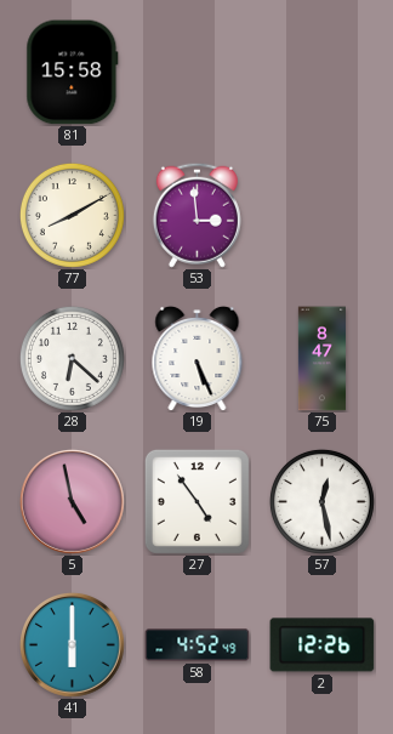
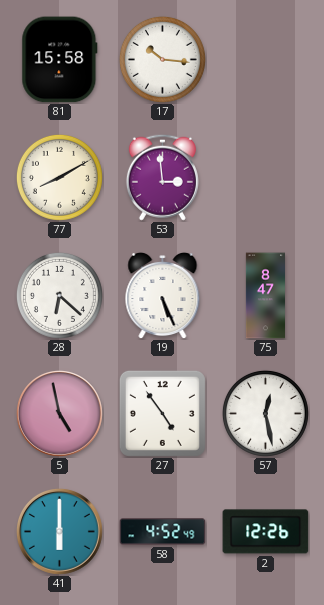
17: none -> 10:16
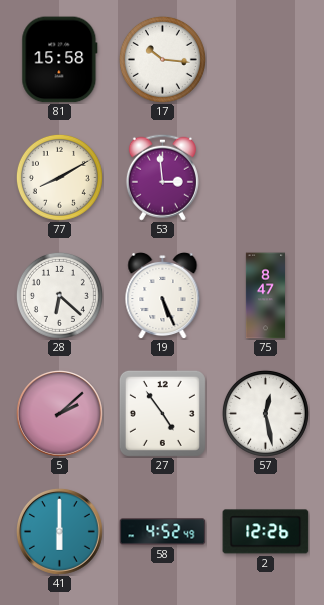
5: 4:58 -> 2:08
